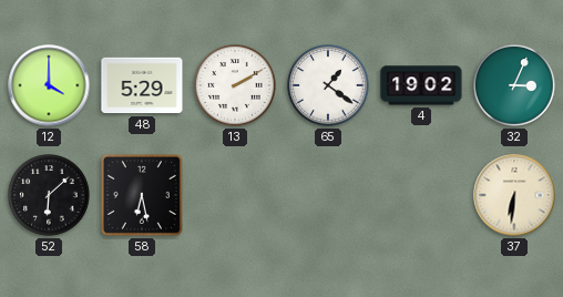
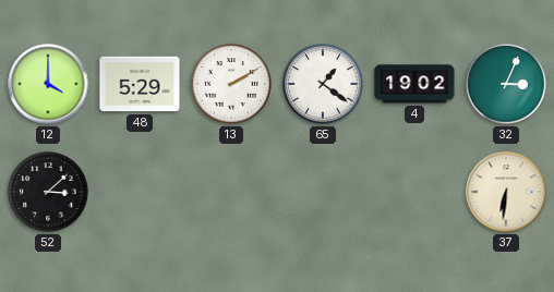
52: 6:08 -> 3:08
58: 6:28 -> none
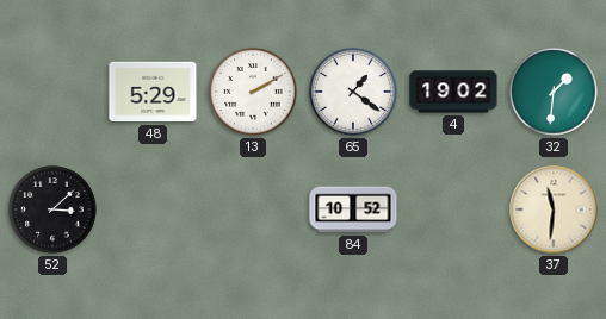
12: 4:00 -> none
32: 3:04 -> 1:31
84: none -> 10:52
37: 6:31 -> 11:31
